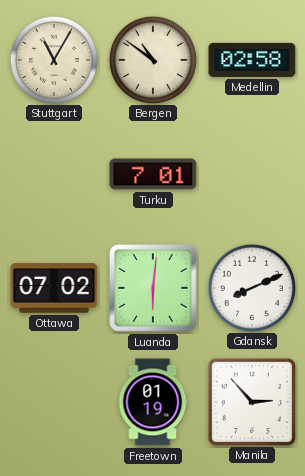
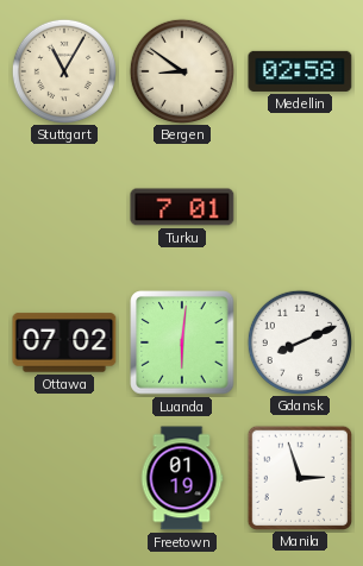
Bergen: 10:51 -> 8:51
Manila: 2:53 -> 2:57
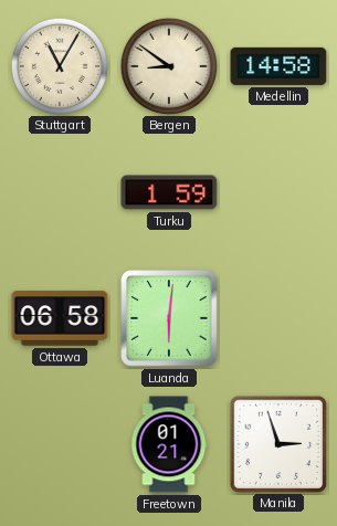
Medellin: 02:58 -> 14:58
Turku: 7:01 -> 1:59
Ottawa: 07:02 -> 06:58
Gdansk: 8:11 -> none
Freetown: 01:19 -> 01:21
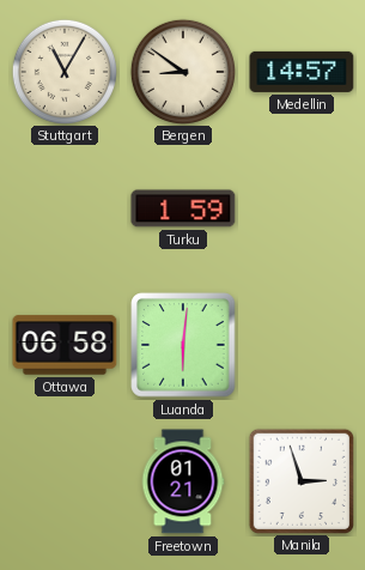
Medellin: 14:58 -> 14:57
